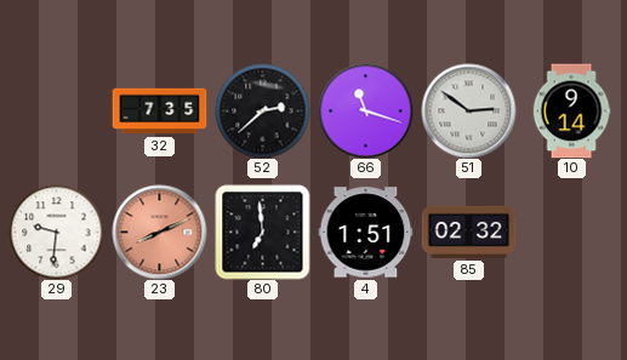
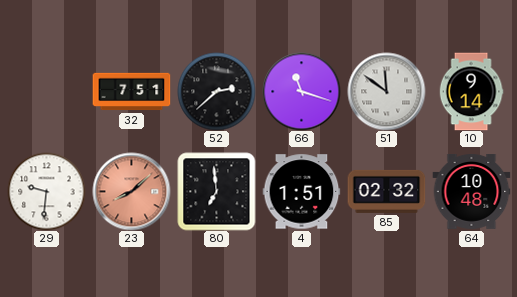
32: 7:35 -> 7:51
51: 2:51 -> 11:51
23: 8:11 -> 8:08
64: none -> 10:48
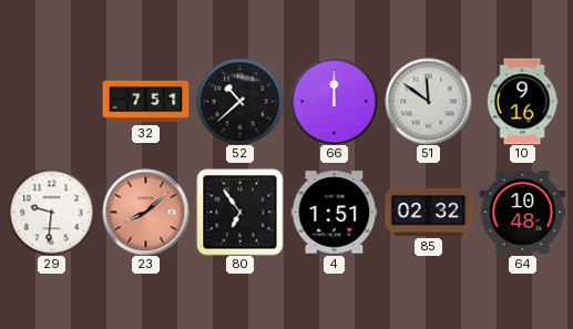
52: 2:38 -> 10:38
66: 11:18 -> 12:00
10: 9:14 -> 9:16
80: 6:59 -> 6:54
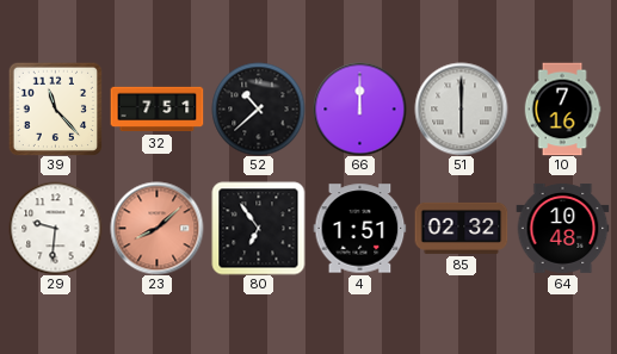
39: none -> 11:23
51: 11:51 -> 6:00
10: 9:16 -> 7:16
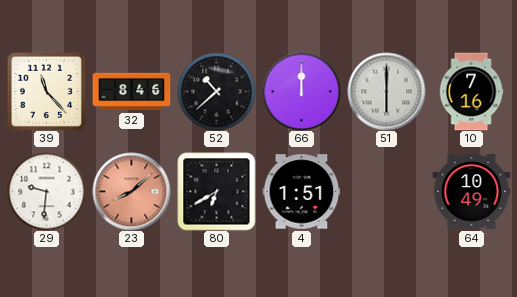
32: 7:51 -> 8:46
80: 6:54 -> 6:40
85: 02:32 -> none
64: 10:48 -> 10:49
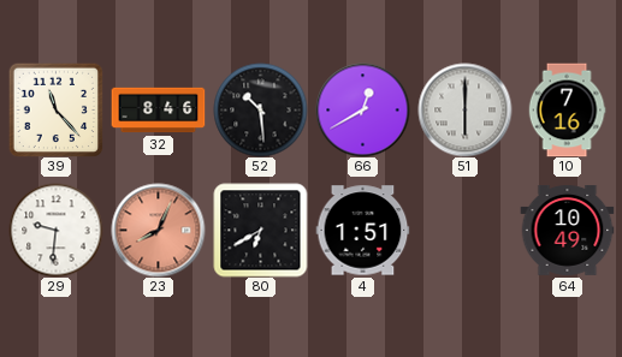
52: 10:38 -> 10:29
66: 12:00 -> 12:40
23: 8:08 -> 8:04
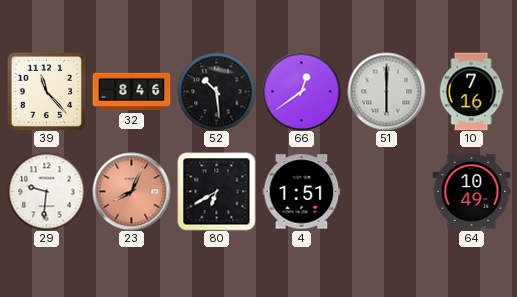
66: 12:40 -> 12:39
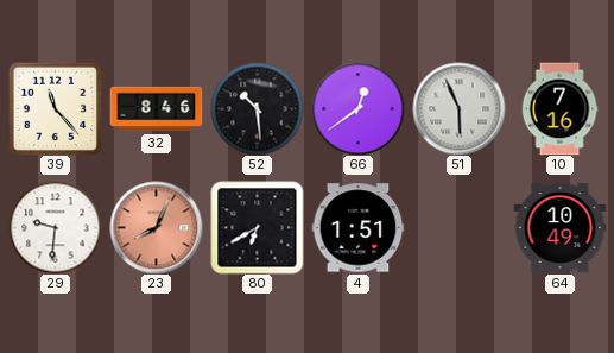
51: 6:00 -> 5:56
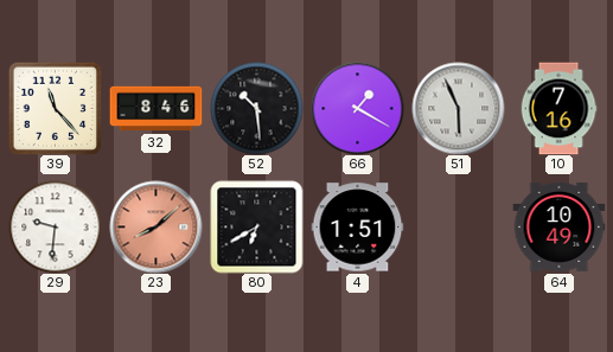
66: 12:39 -> 1:20
23: 8:04 -> 8:08
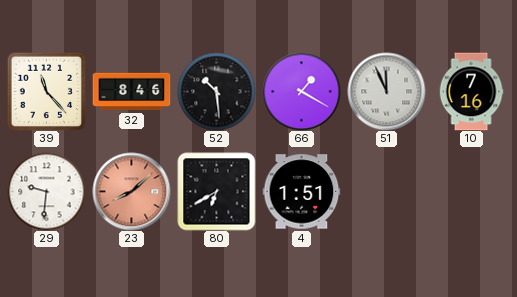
51: 5:56 -> 11:56
64: 10:49 -> none
